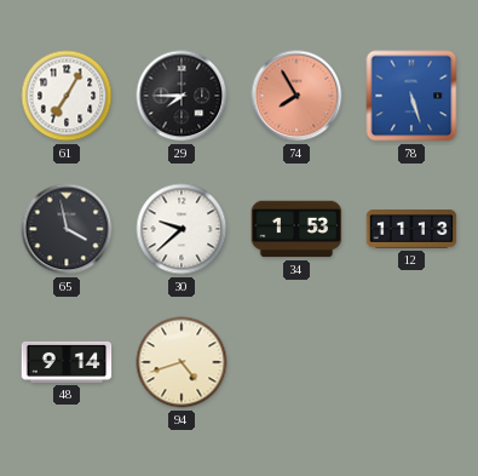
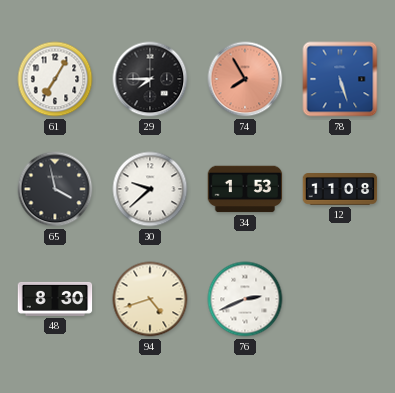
12: 11:13 -> 11:08
48: 9:14 -> 8:30
76: none -> 2:41
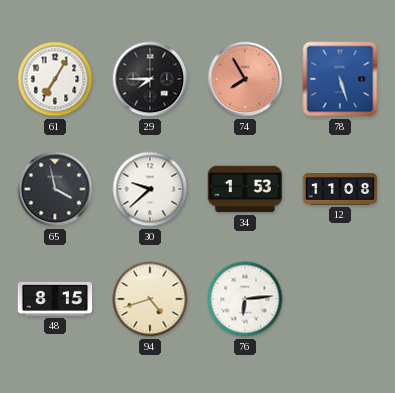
48: 8:30 -> 8:15
76: 2:41 -> 6:14
